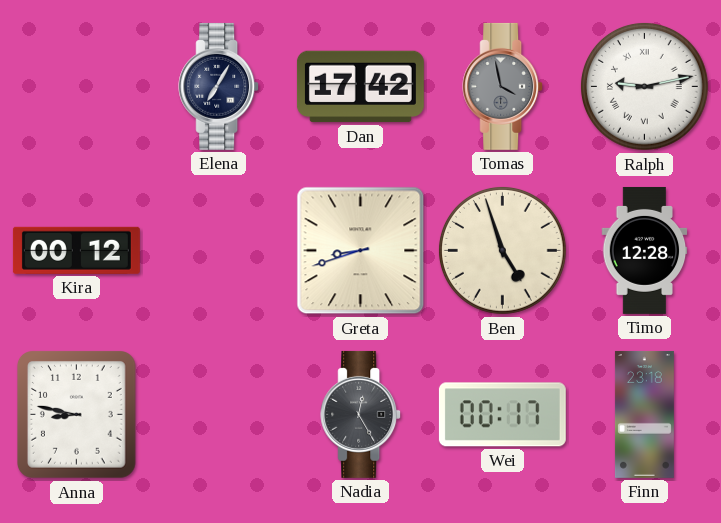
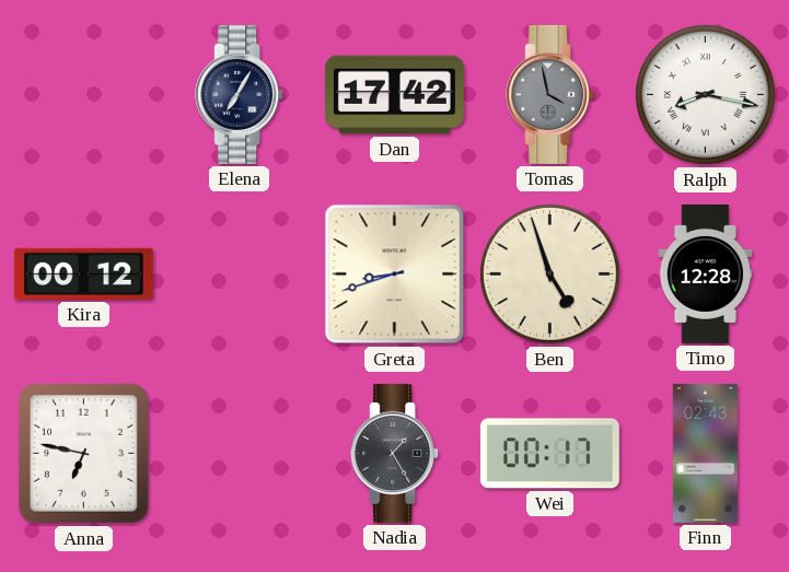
Ralph: 9:13 -> 8:17
Anna: 8:47 -> 6:47
Nadia: 12:25 -> 1:25
Finn: 23:18 -> 02:43
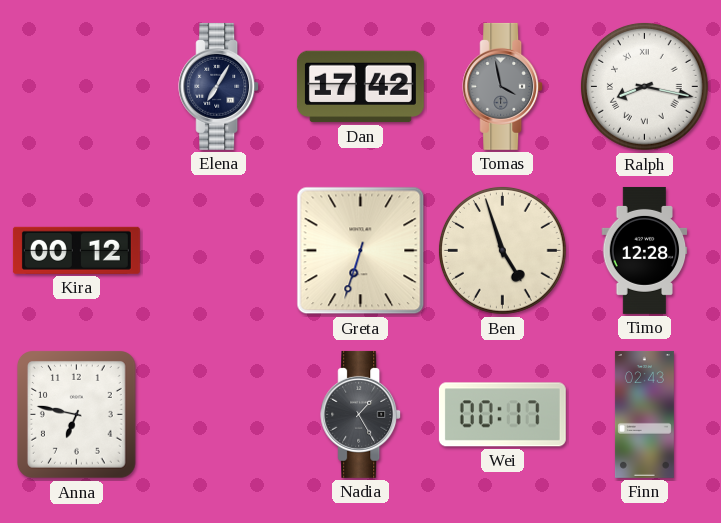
Greta: 8:42 -> 6:33
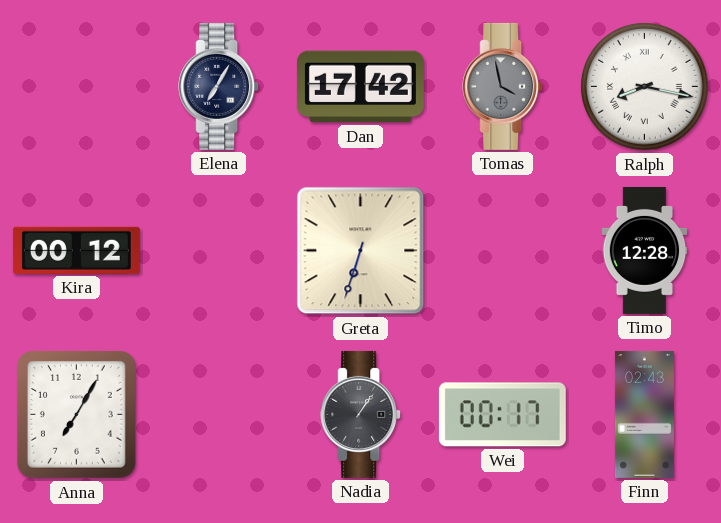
Ben: 4:57 -> none
Anna: 6:47 -> 7:05
Nadia: 1:25 -> 1:06
